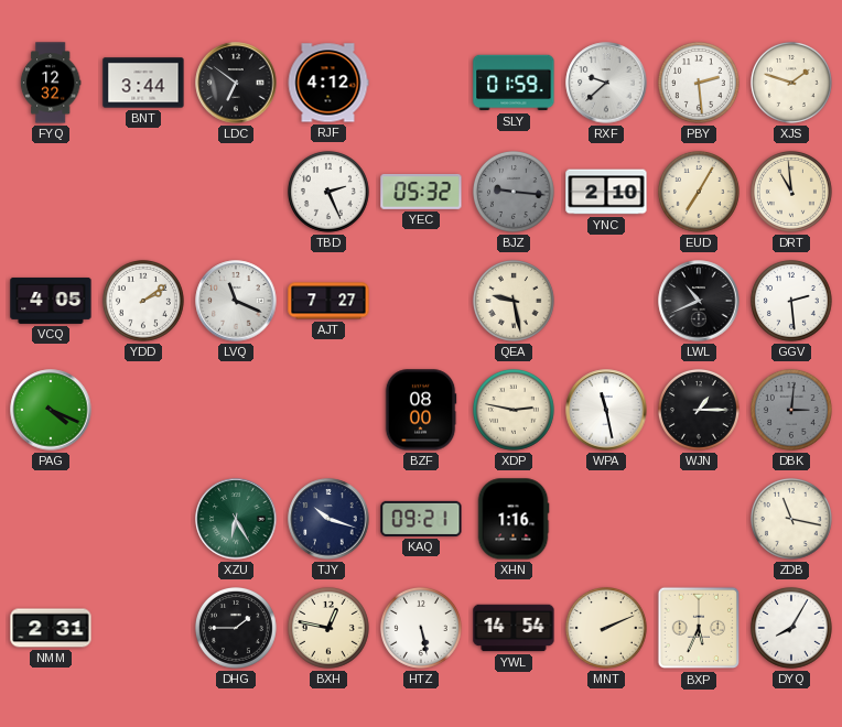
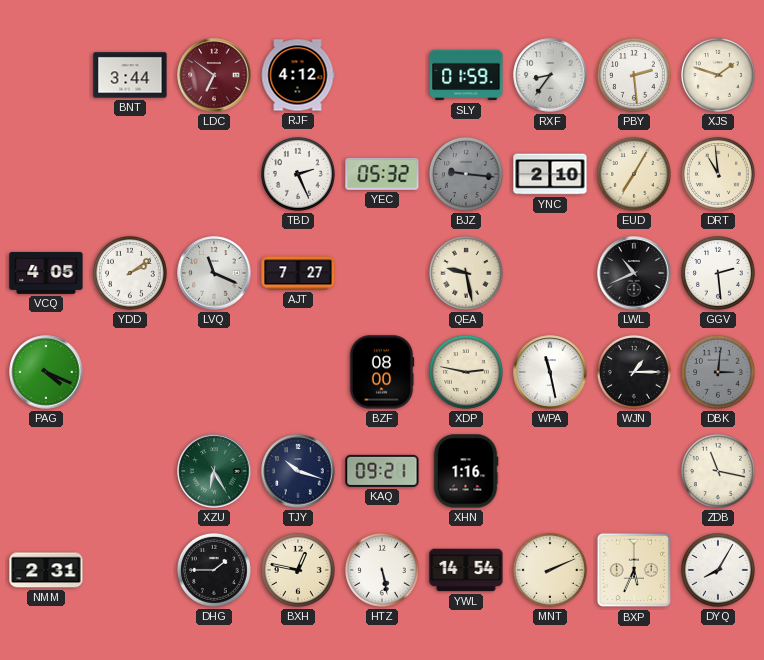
FYQ: 12:32 -> none
LDC dial: black -> burgundy
RXF: 9:38 -> 8:36
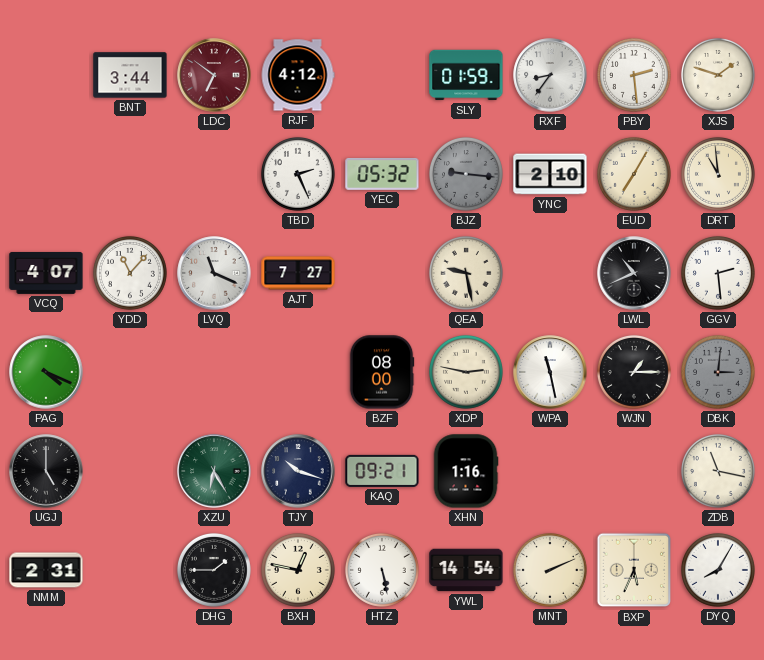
VCQ: 4:05 -> 4:07
YDD: 2:09 -> 11:07
UGJ: none -> 5:00
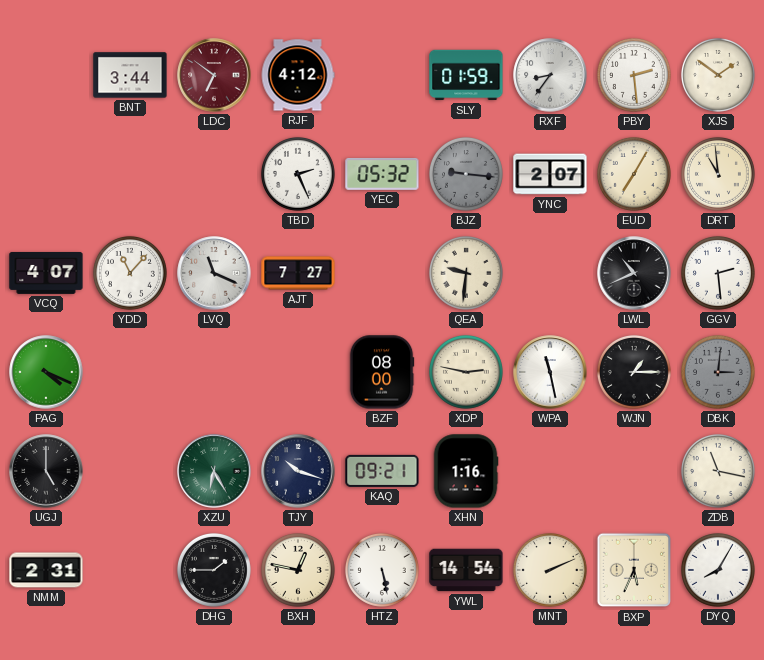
XJS: 1:48 -> 1:51
YNC: 2:10 -> 2:07
QEA: 9:28 -> 9:31
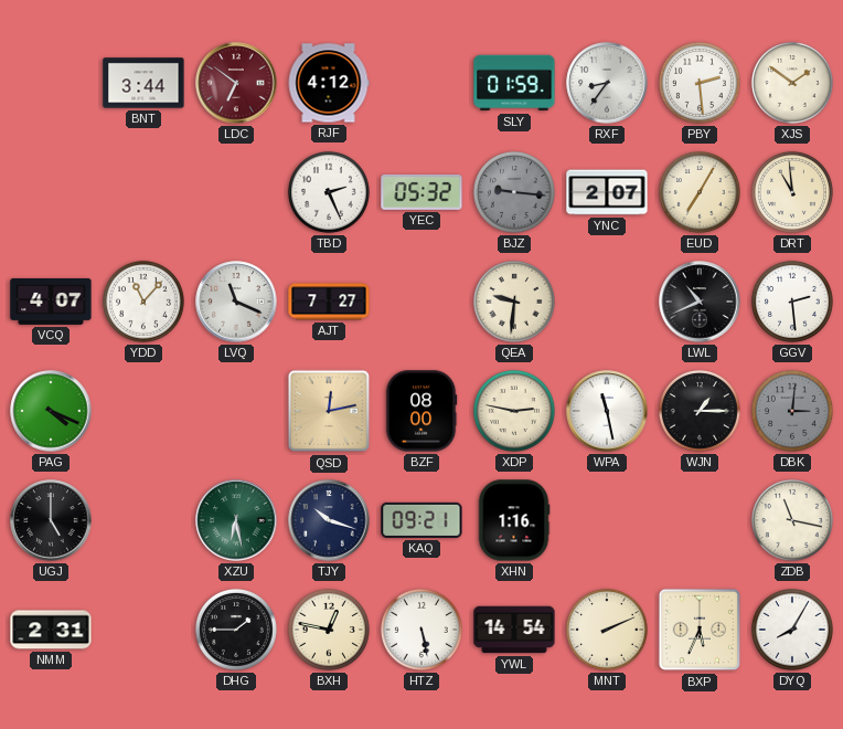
QSD: none -> 12:13
XZU: 6:25 -> 6:28
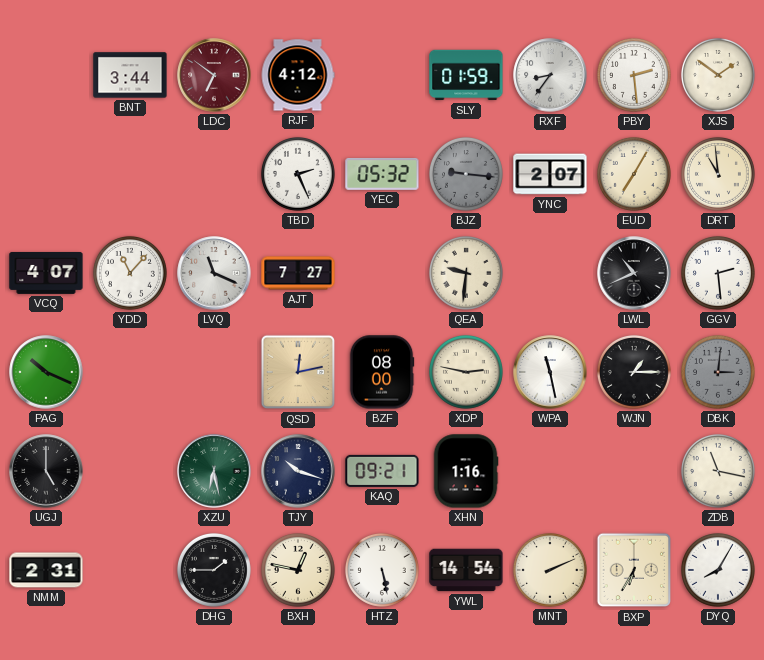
PAG: 4:19 -> 10:19
BXP: 5:34 -> 6:35
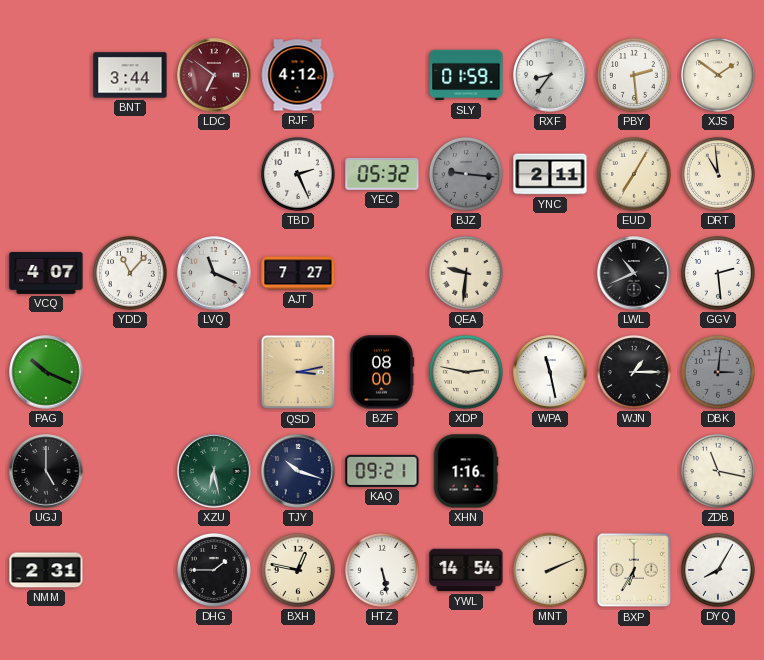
YNC: 2:07 -> 2:11
QSD: 12:13 -> 3:13
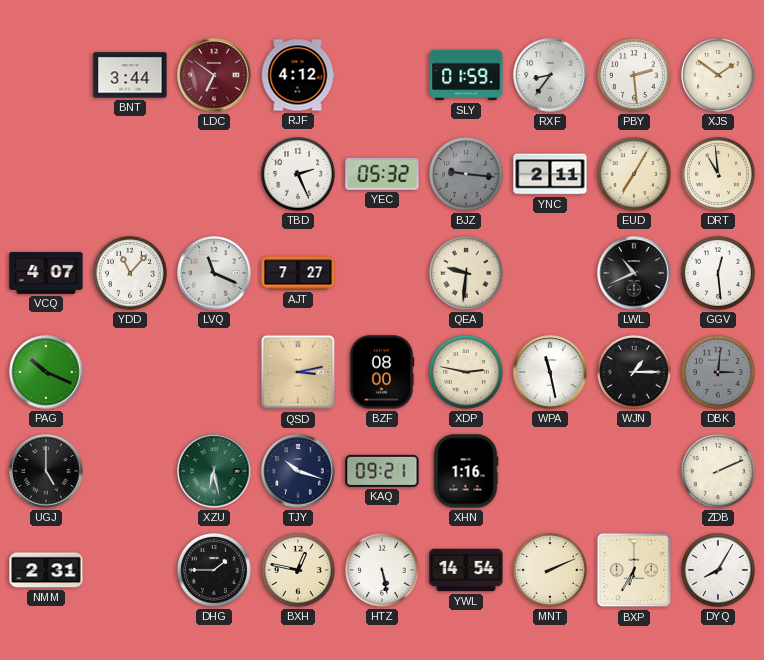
GGV: 2:29 -> 12:29
ZDB: 11:17 -> 2:11
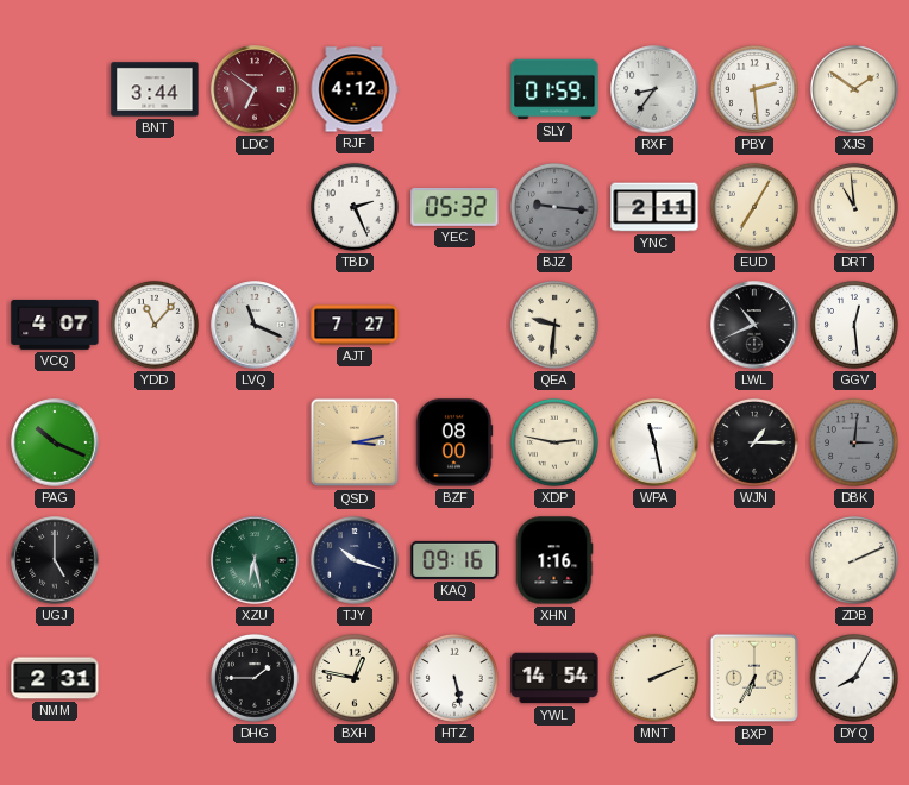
KAQ: 09:21 -> 09:16
